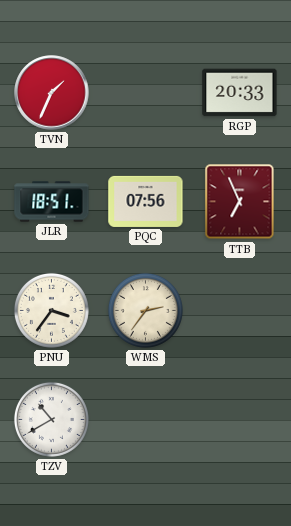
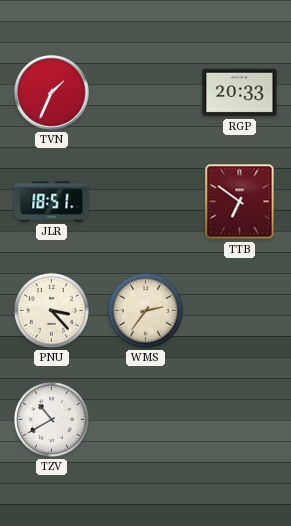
PQC: 07:56 -> none
TTB: 6:56 -> 6:51
PNU: 3:36 -> 3:23
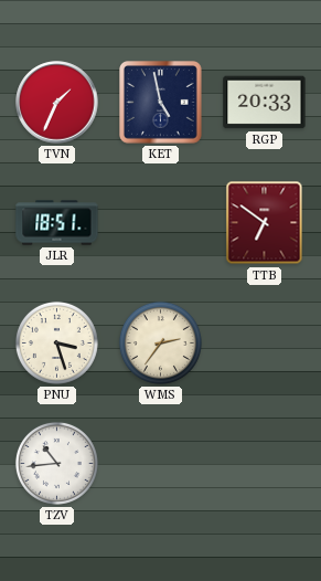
KET: none -> 4:58
PNU: 3:23 -> 3:27
TZV: 10:40 -> 10:44
